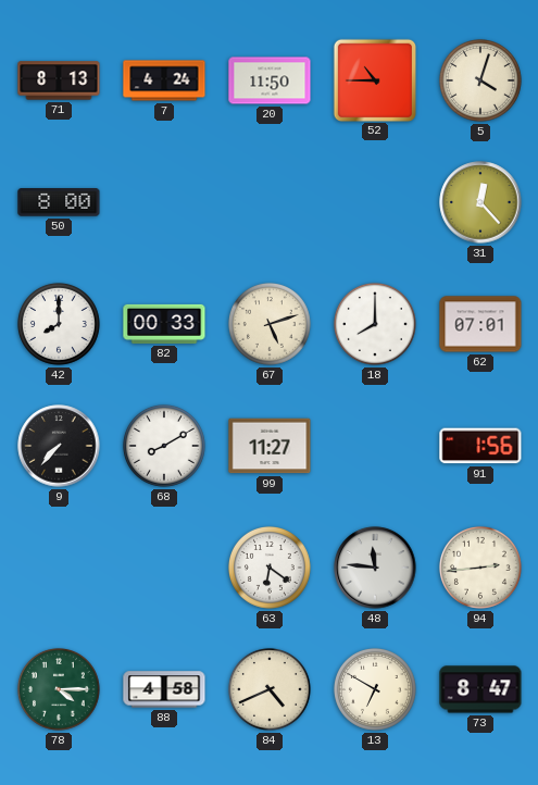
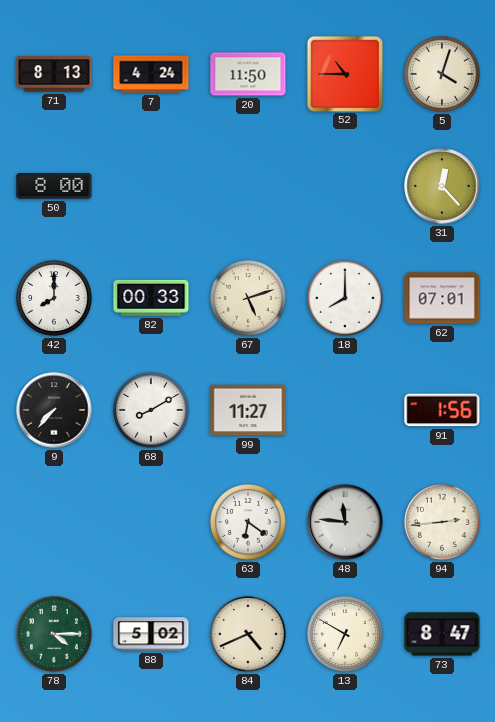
88: 4:58 -> 5:02
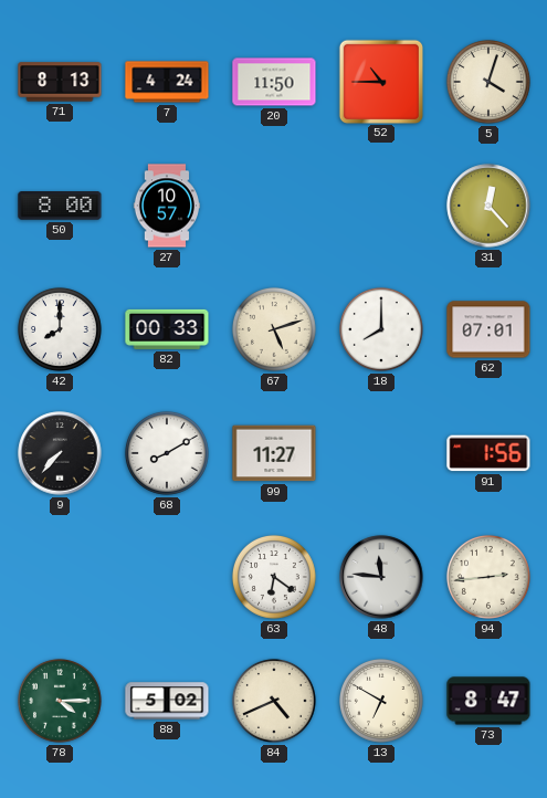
27: none -> 10:57
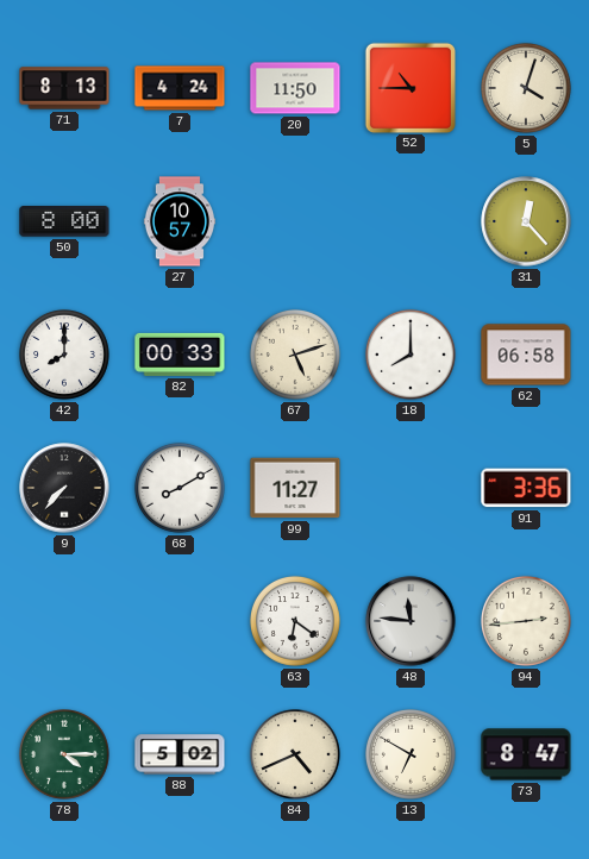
62: 07:01 -> 06:58
91: 1:56 -> 3:36
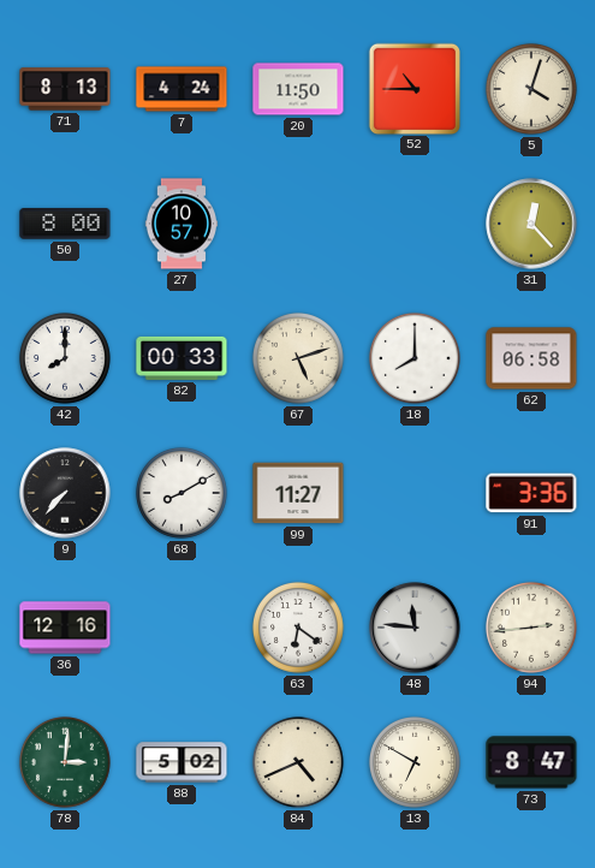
36: none -> 12:16
78: 4:15 -> 3:01
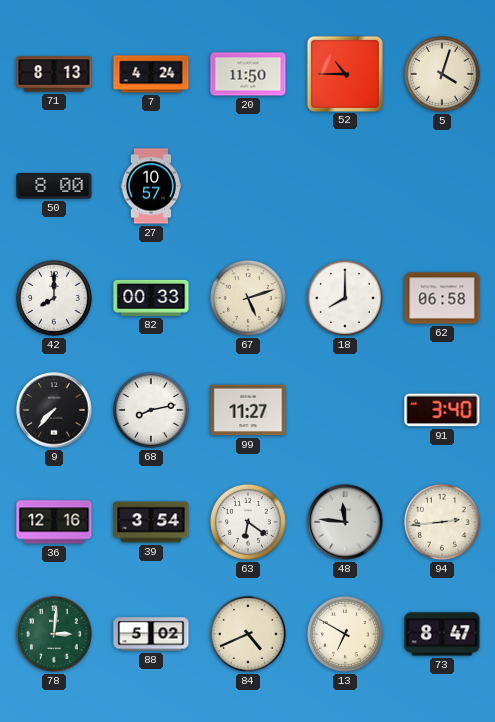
31: 12:23 -> none
68: 8:10 -> 8:13
91: 3:36 -> 3:40
39: none -> 3:54
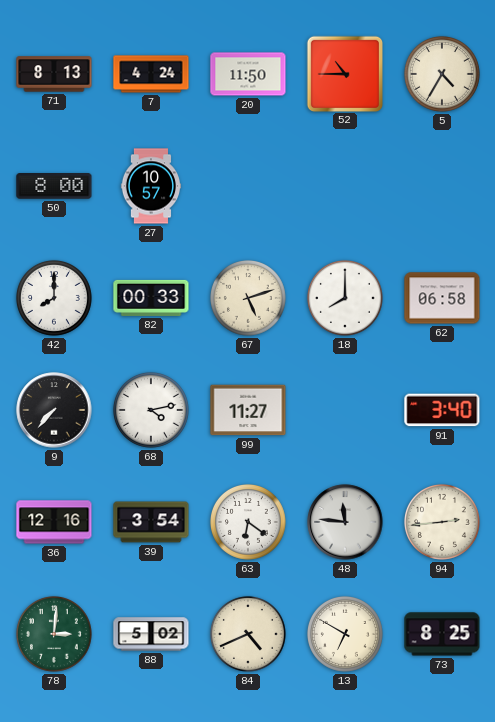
5: 4:03 -> 4:35
68: 8:13 -> 4:13
73: 8:47 -> 8:25
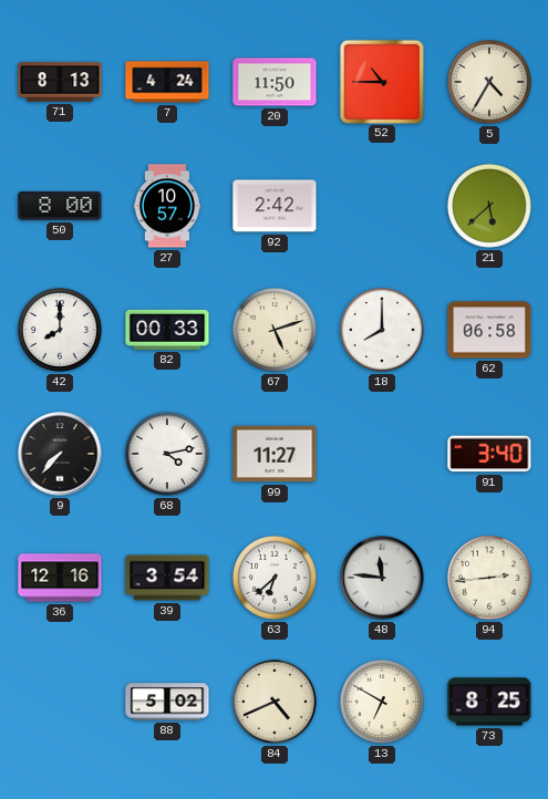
92: none -> 2:42
21: none -> 5:38
63: 6:21 -> 6:38
78: 3:01 -> none
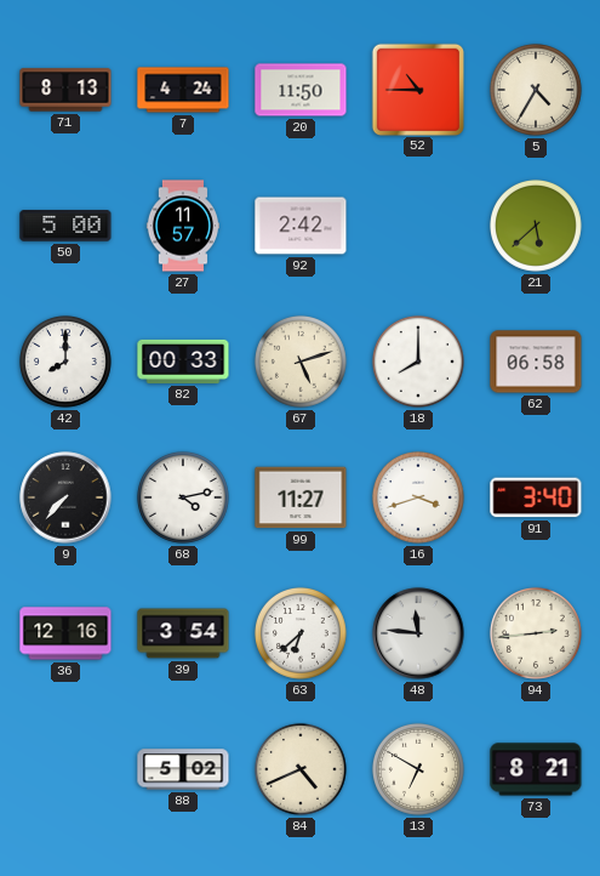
50: 8:00 -> 5:00
27: 10:57 -> 11:57
16: none -> 3:42
73: 8:25 -> 8:21
